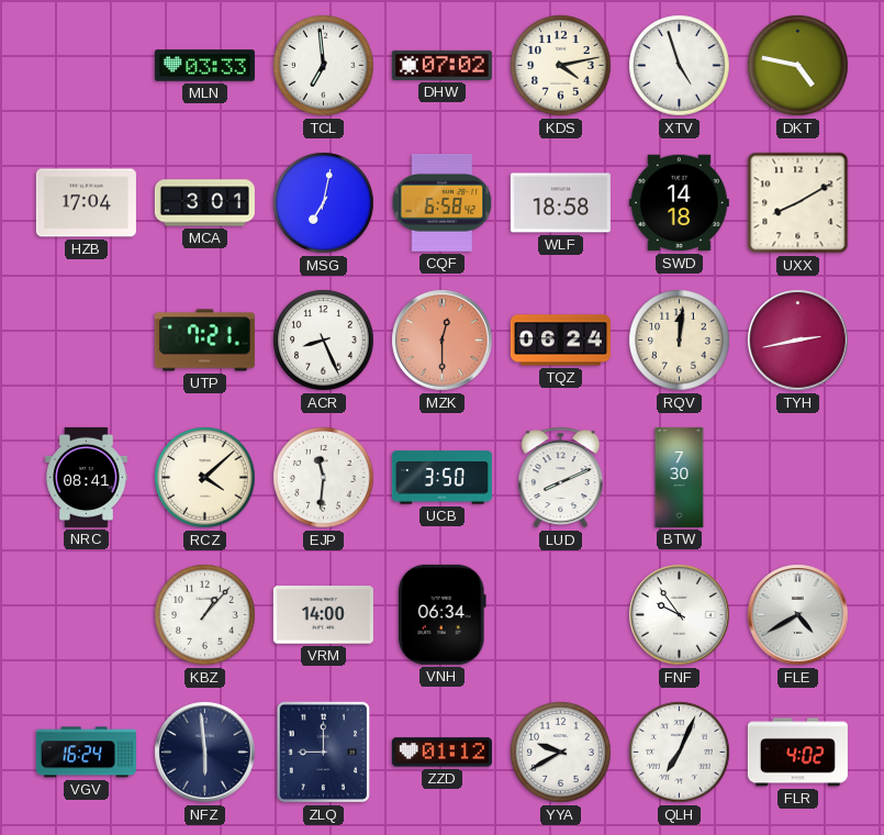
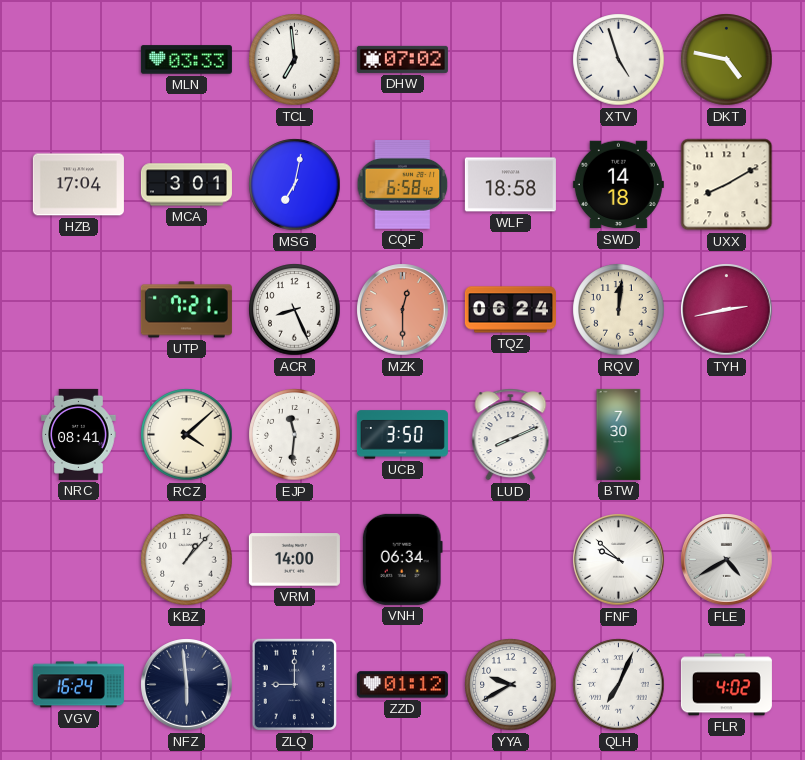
KDS: 4:13 -> none
FNF: 9:54 -> 9:52
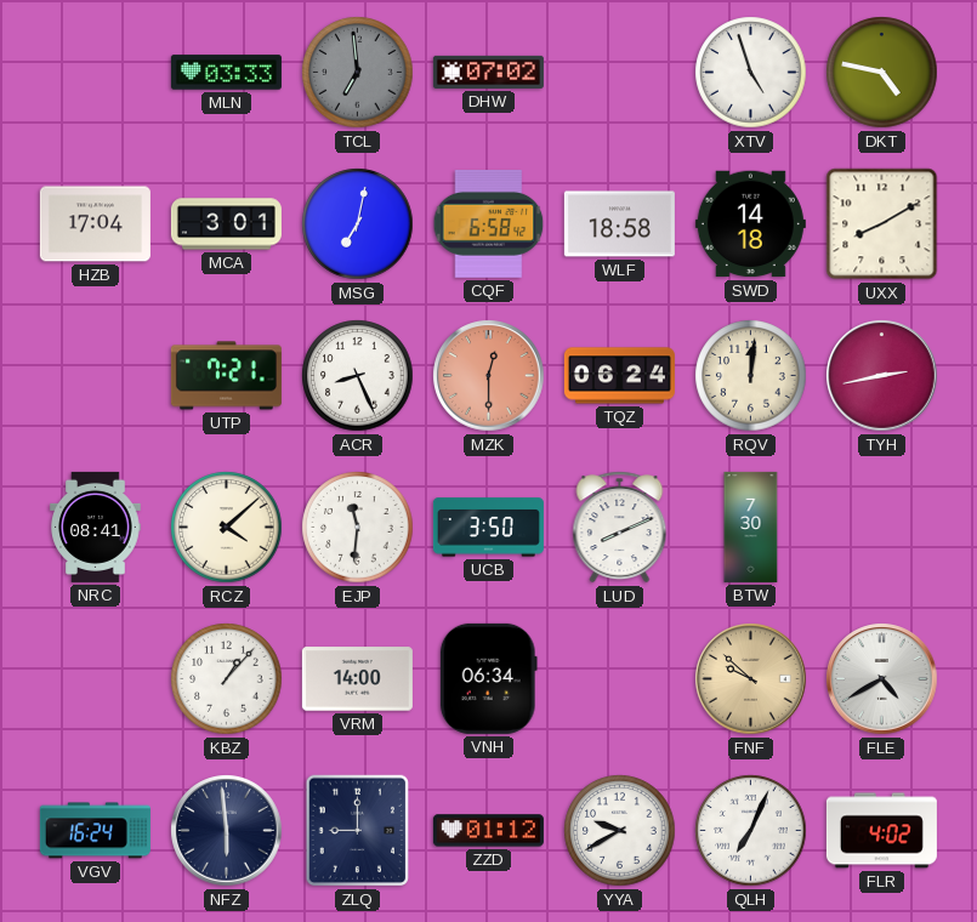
TCL dial: white -> grey
FNF dial: white -> champagne
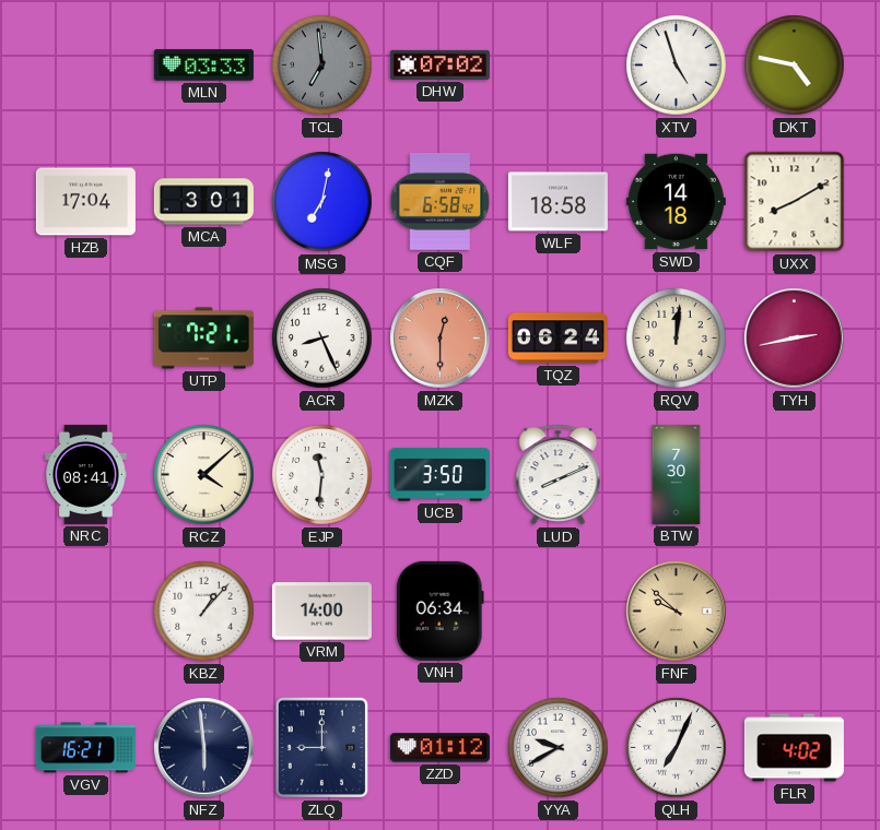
FLE: 4:40 -> none
VGV: 16:24 -> 16:21
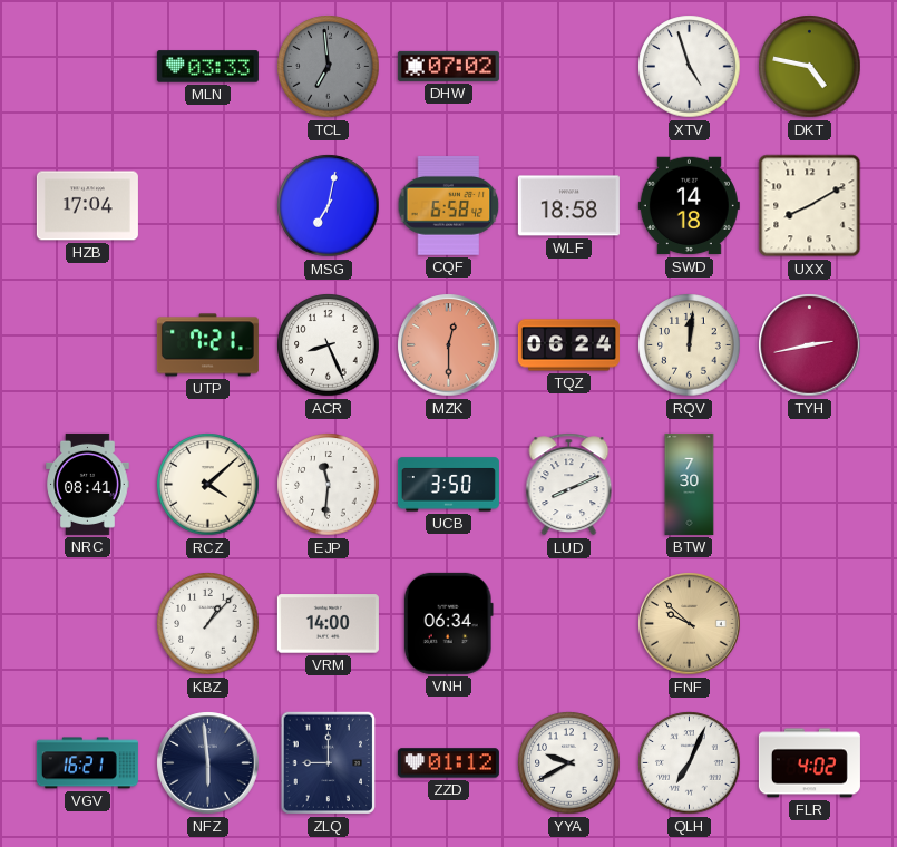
MCA: 3:01 -> none
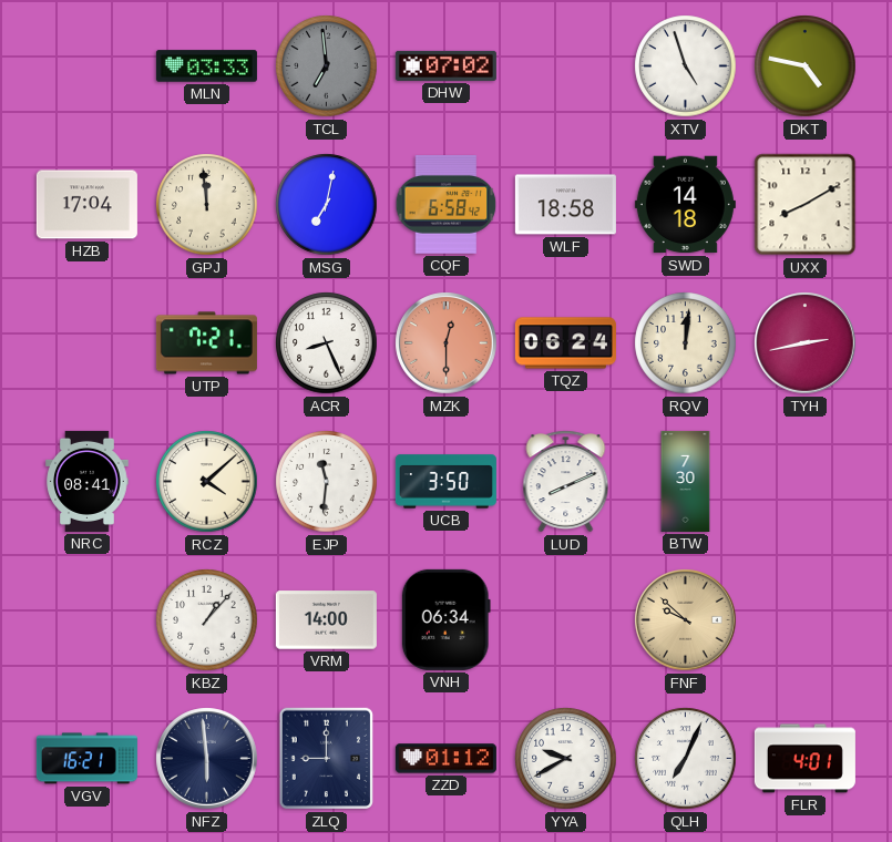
GPJ: none -> 11:59
FLR: 4:02 -> 4:01
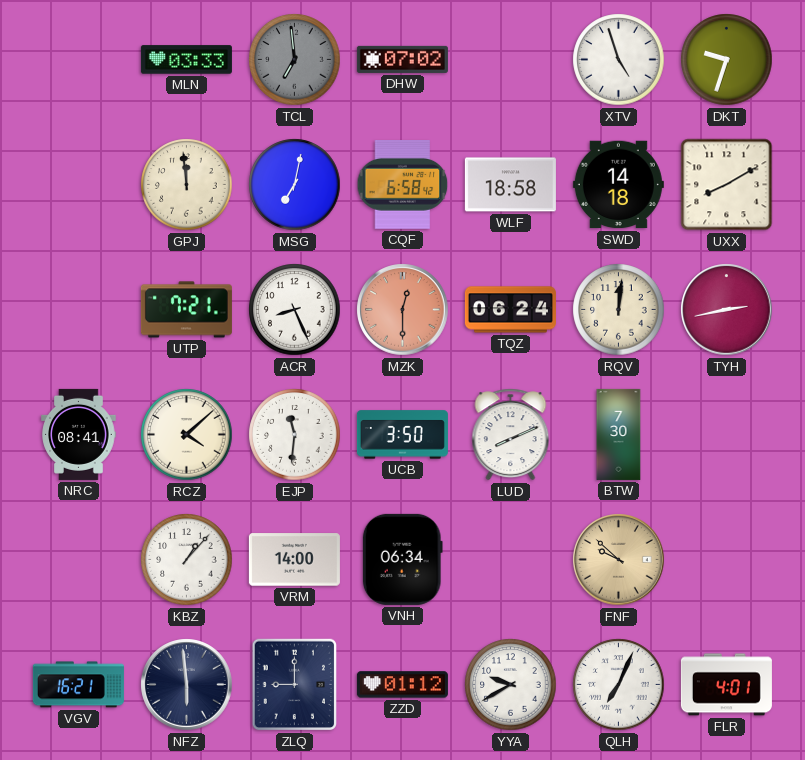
DKT: 4:47 -> 9:33
HZB: 17:04 -> none
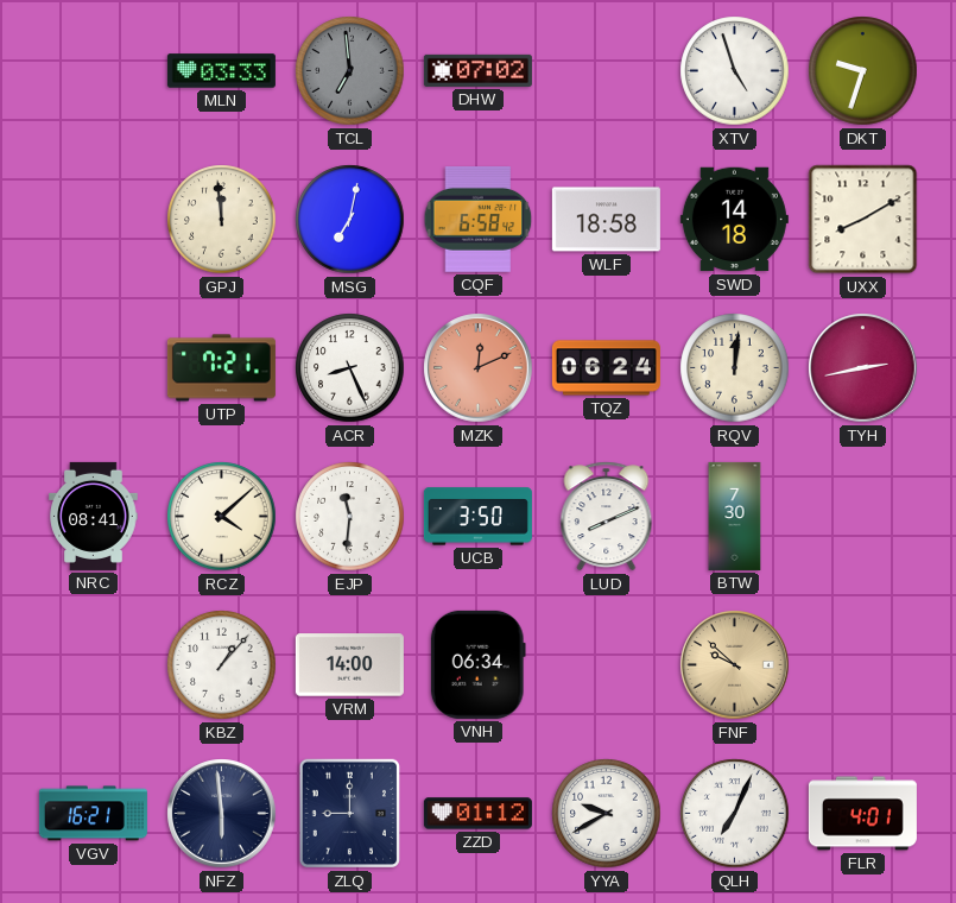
MZK: 12:30 -> 12:11
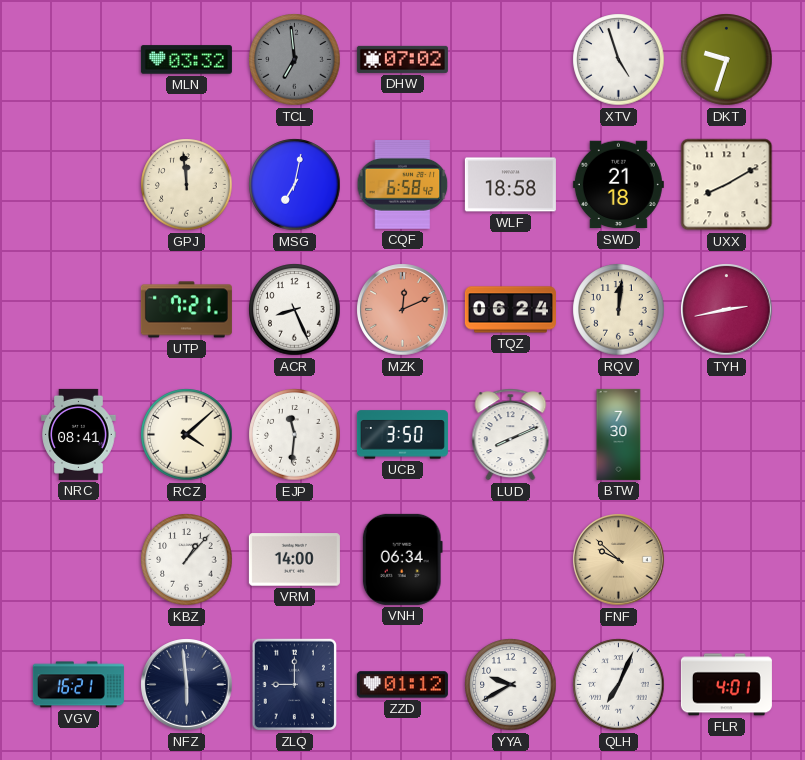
MLN: 03:33 -> 03:32
SWD: 14:18 -> 21:18
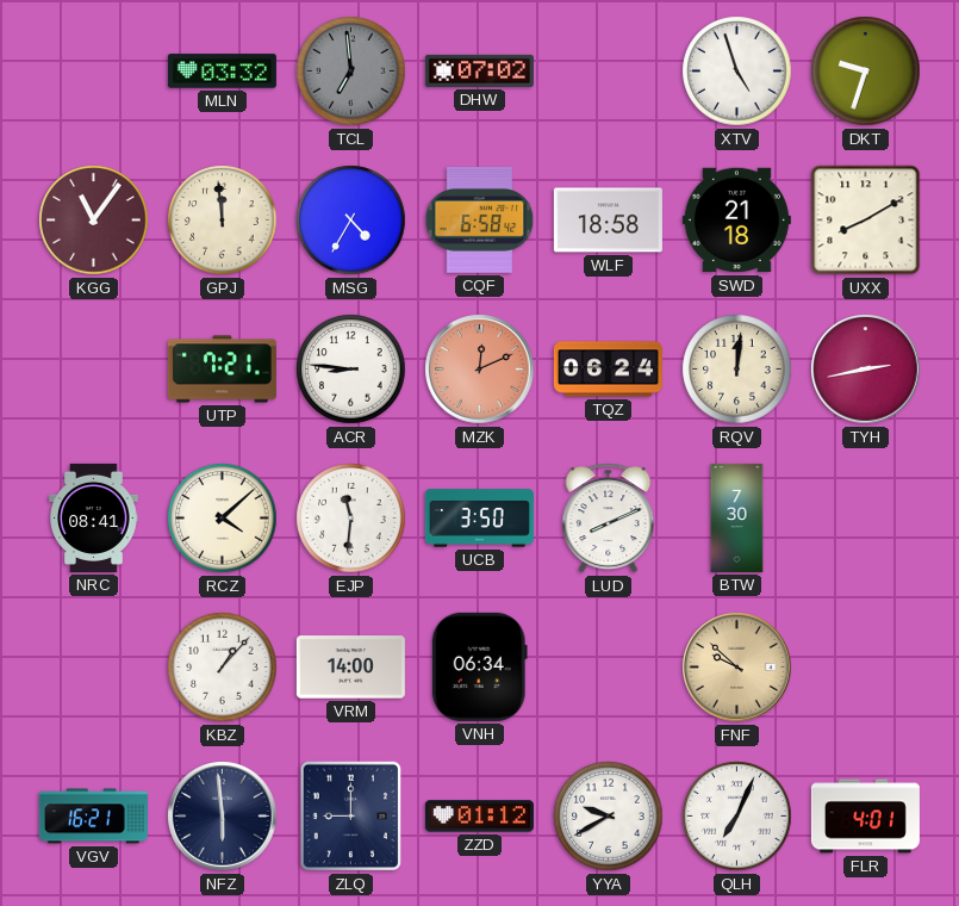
KGG: none -> 11:06
MSG: 7:02 -> 4:35
ACR: 8:26 -> 8:46
